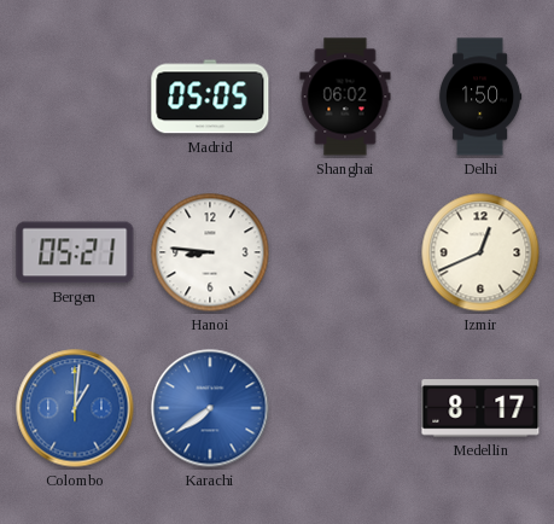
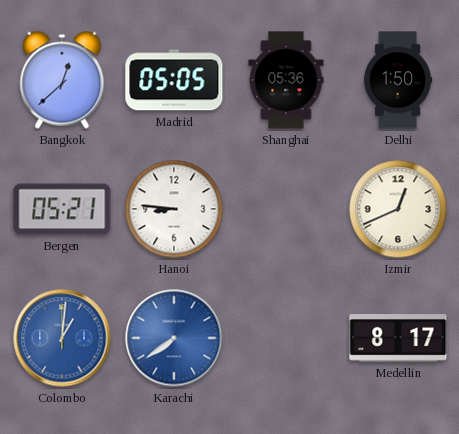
Bangkok: none -> 12:38
Shanghai: 06:02 -> 05:36
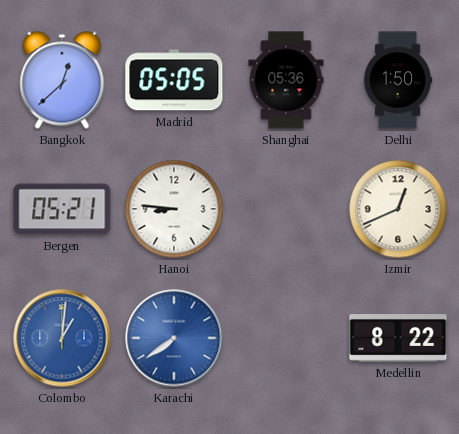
Medellin: 8:17 -> 8:22
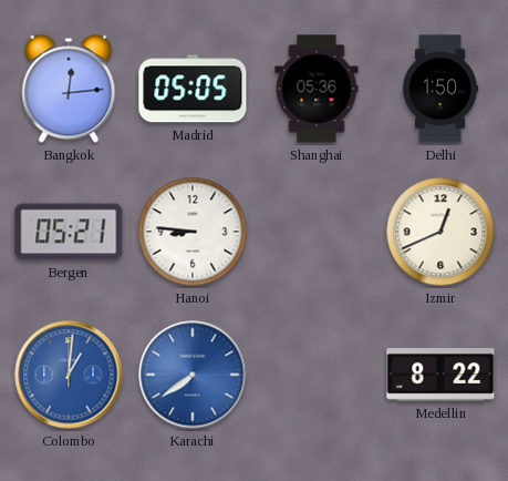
Bangkok: 12:38 -> 12:14
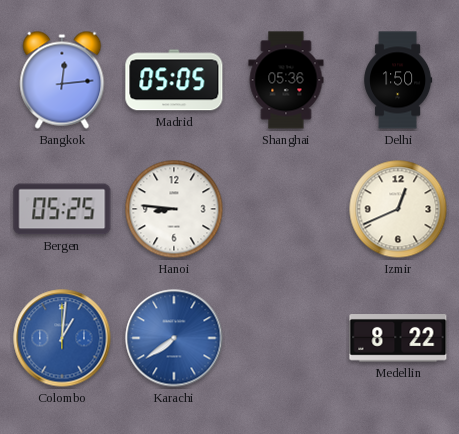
Bergen: 05:21 -> 05:25
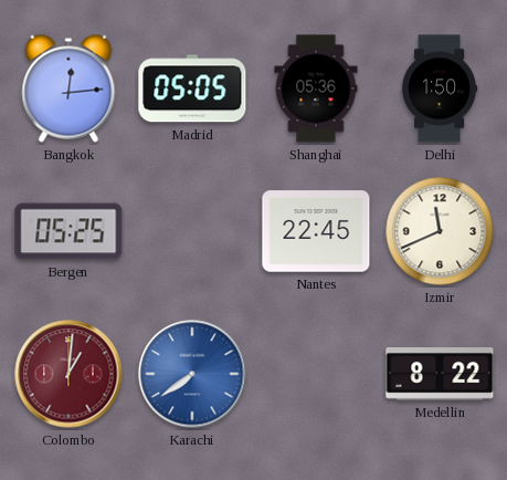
Hanoi: 8:46 -> none
Nantes: none -> 22:45
Izmir: 12:41 -> 11:41
Colombo dial: blue -> burgundy
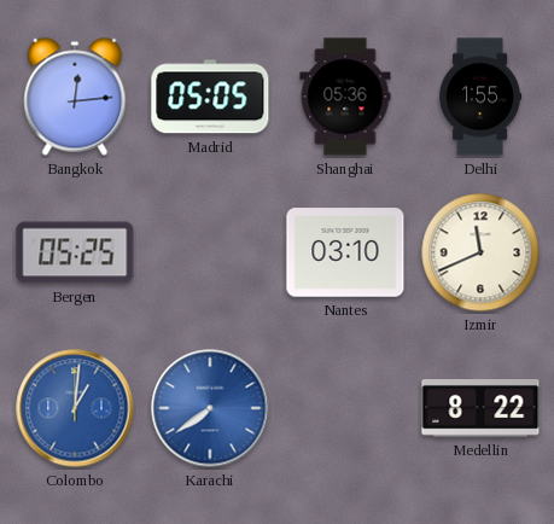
Delhi: 1:50 -> 1:55
Nantes: 22:45 -> 03:10
Colombo dial: burgundy -> blue
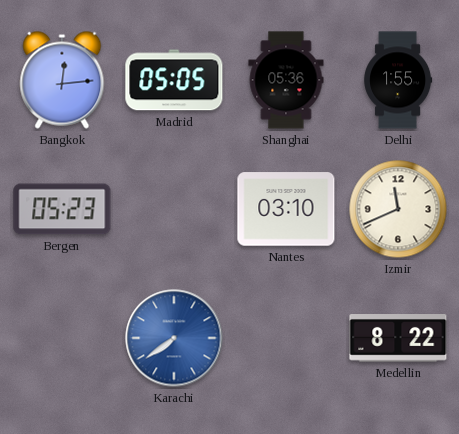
Bergen: 05:25 -> 05:23
Colombo: 1:01 -> none
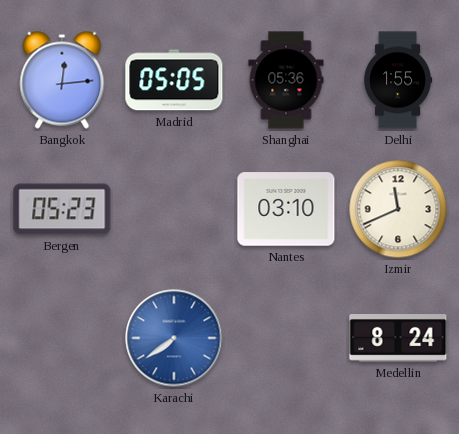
Medellin: 8:22 -> 8:24
